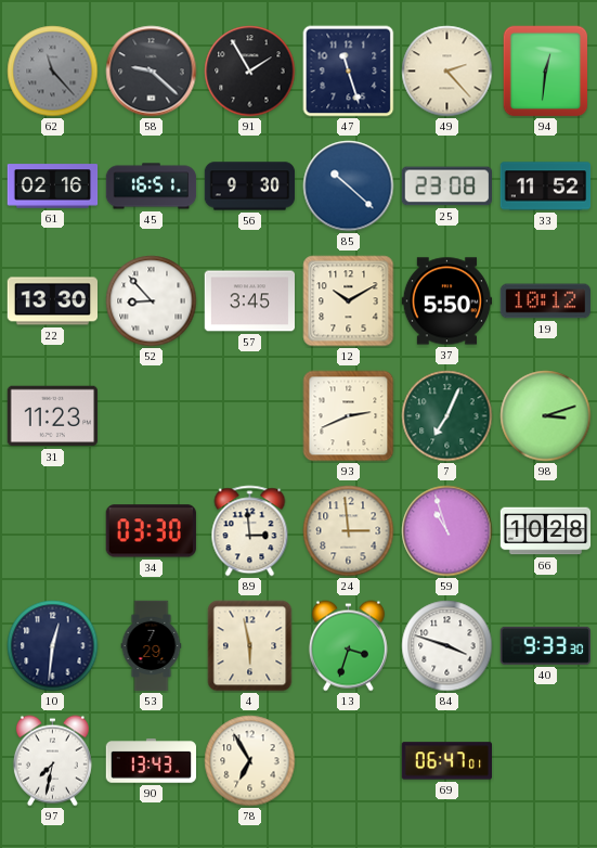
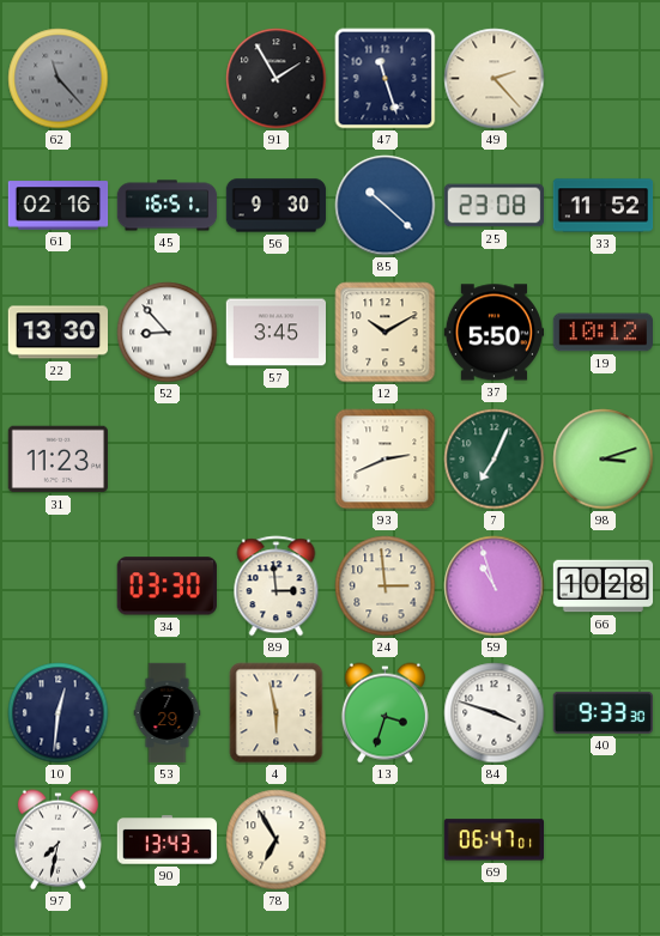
58: 9:22 -> none
94: 12:31 -> none
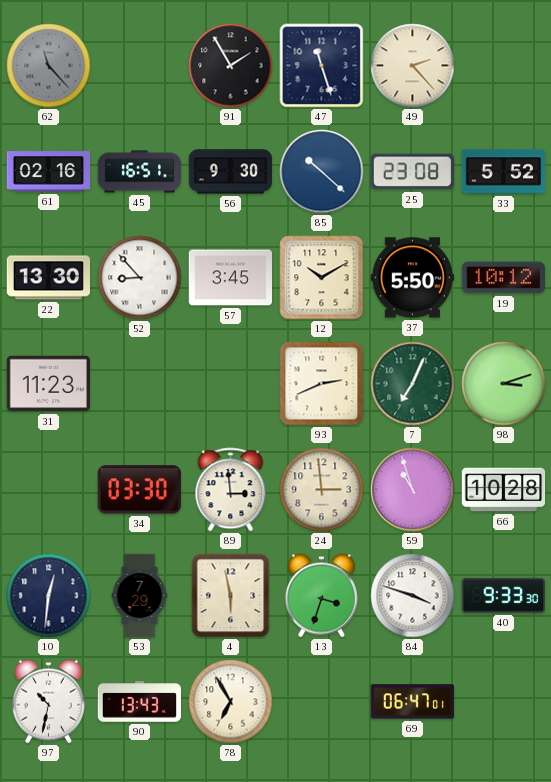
33: 11:52 -> 5:52
97: 7:32 -> 10:32
